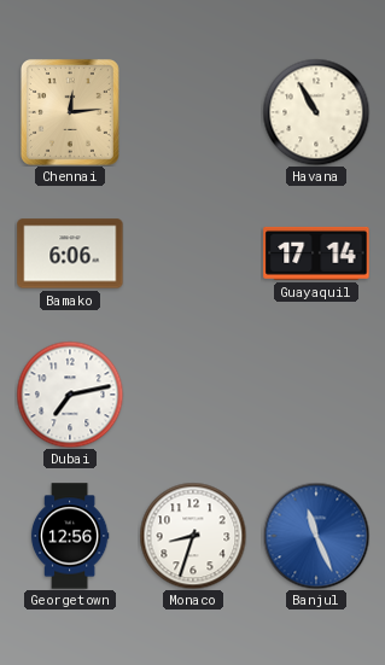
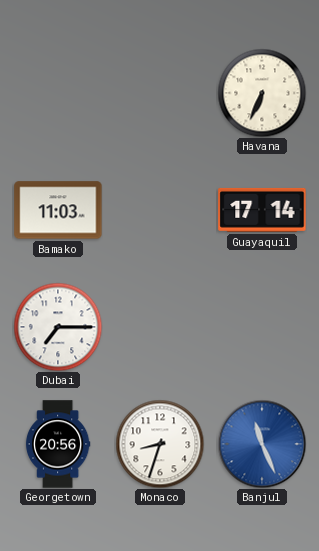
Chennai: 12:14 -> none
Havana: 10:55 -> 6:34
Bamako: 6:06 -> 11:03
Dubai: 7:13 -> 7:15
Georgetown: 12:56 -> 20:56
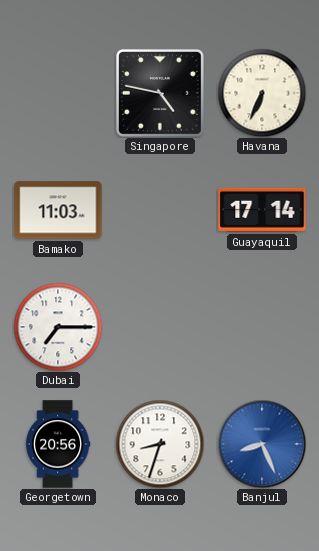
Singapore: none -> 4:47
Banjul: 11:26 -> 8:26
